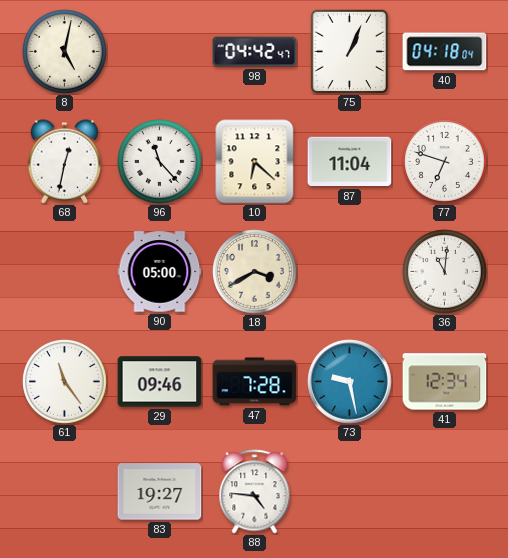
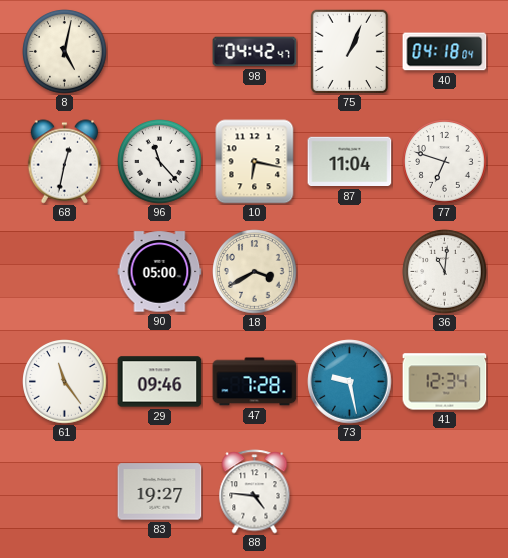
10: 6:22 -> 6:17
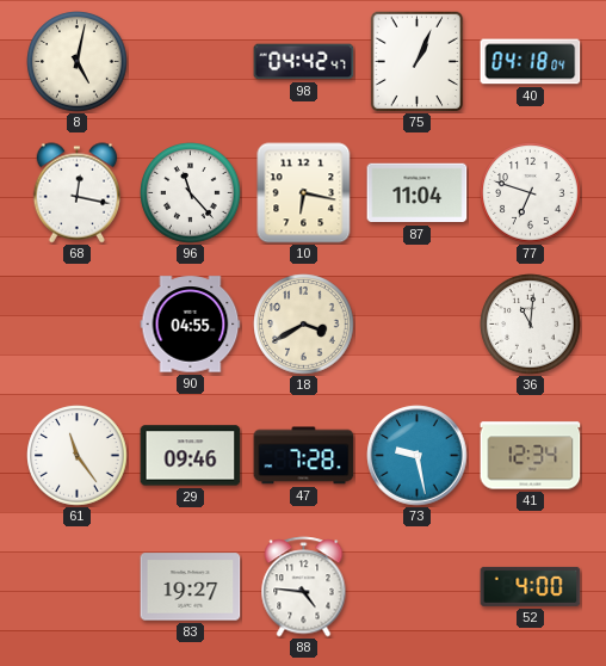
68: 12:32 -> 12:17
90: 05:00 -> 04:55
52: none -> 4:00
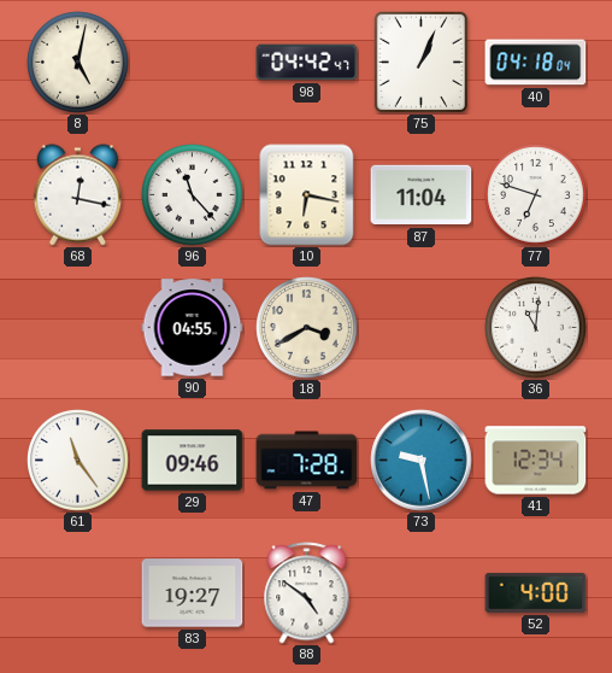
88: 4:46 -> 4:51
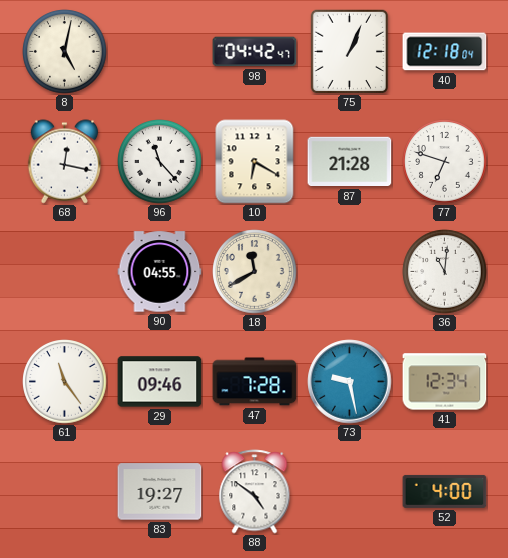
40: 04:18 -> 12:18
10: 6:17 -> 6:20
87: 11:04 -> 21:28
18: 3:40 -> 11:40
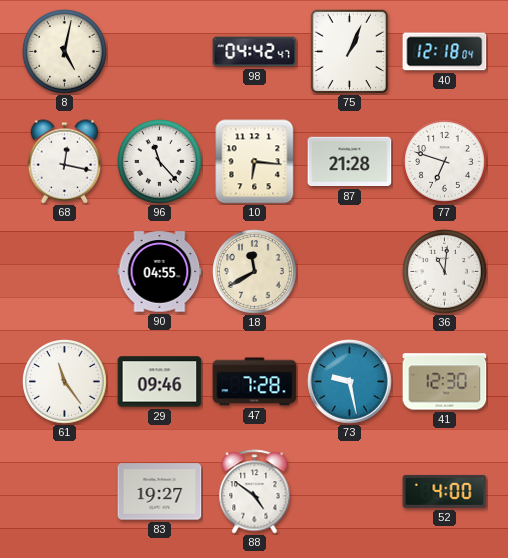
10: 6:20 -> 6:16
41: 12:34 -> 12:30
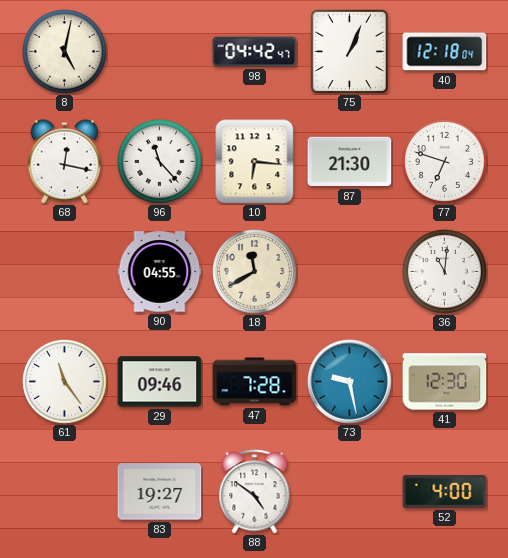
87: 21:28 -> 21:30
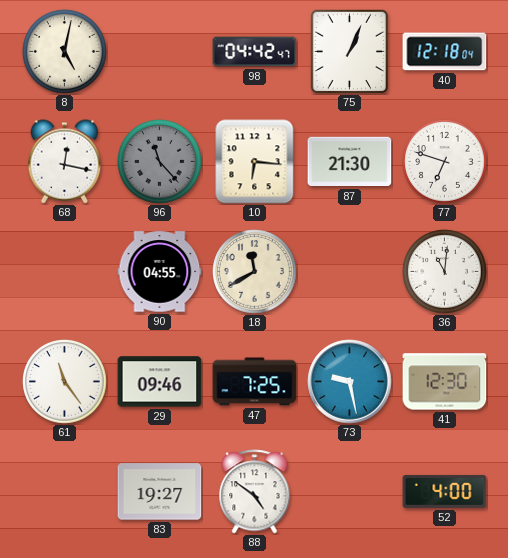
96 dial: white -> grey
47: 7:28 -> 7:25
